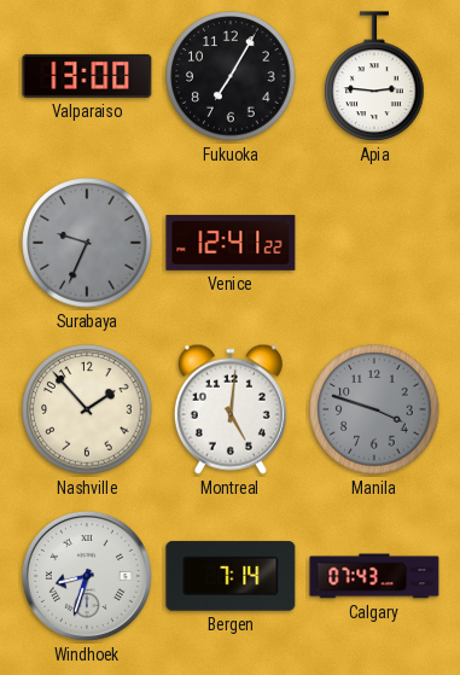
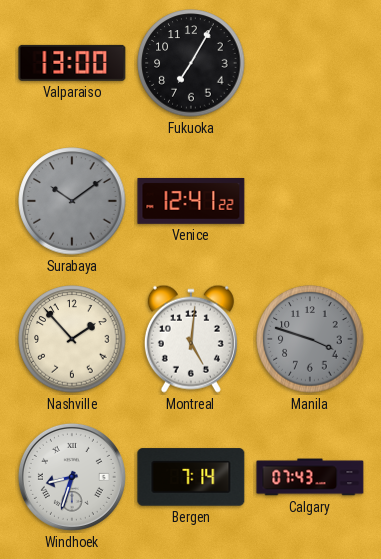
Apia: 2:46 -> none
Surabaya: 9:34 -> 10:09
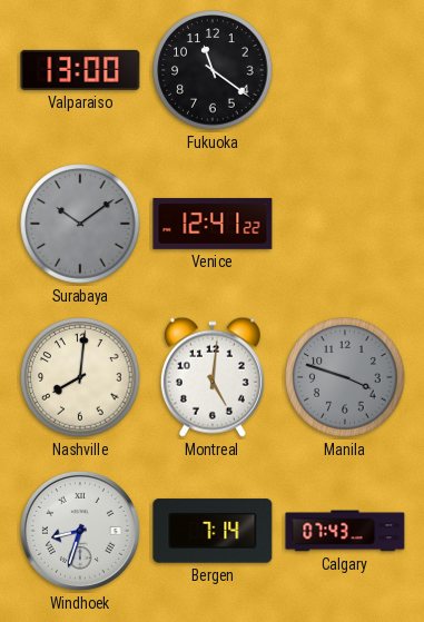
Fukuoka: 7:05 -> 11:21
Nashville: 1:53 -> 8:01
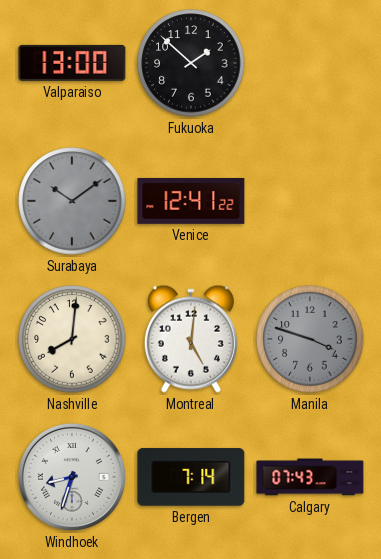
Fukuoka: 11:21 -> 1:52
